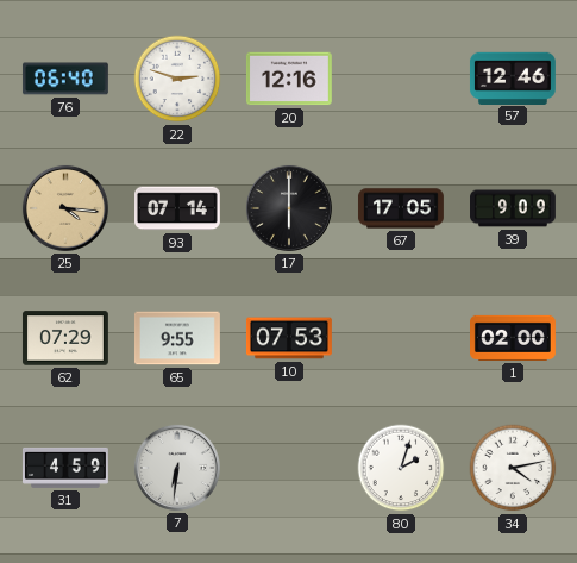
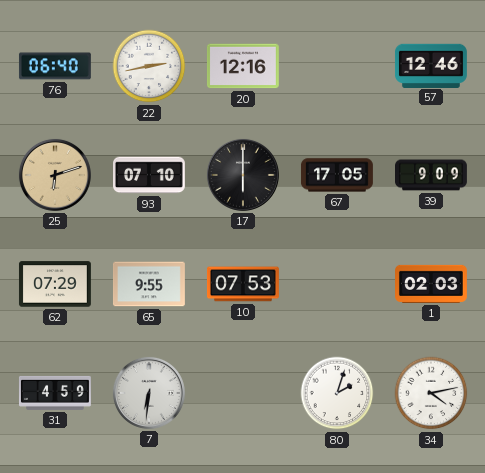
22: 2:48 -> 2:43
25: 4:16 -> 6:12
93: 07:14 -> 07:10
1: 02:00 -> 02:03
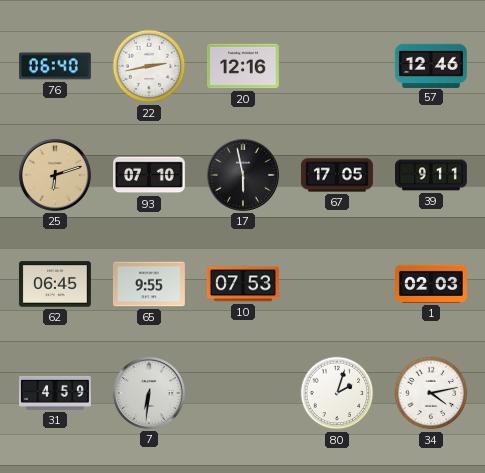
17: 6:00 -> 5:58
39: 9:09 -> 9:11
62: 07:29 -> 06:45
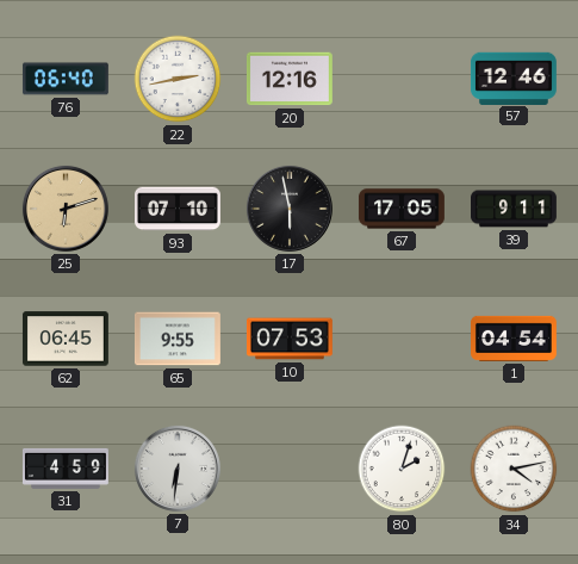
1: 02:03 -> 04:54
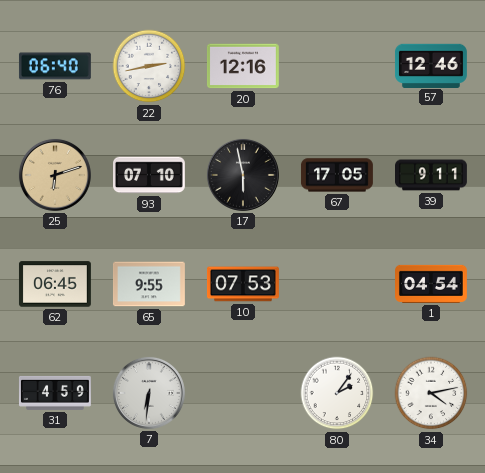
80: 2:03 -> 2:06
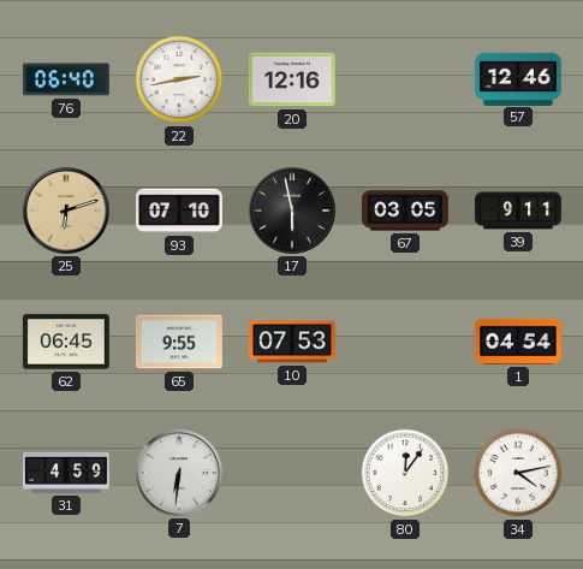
67: 17:05 -> 03:05
80: 2:06 -> 12:06
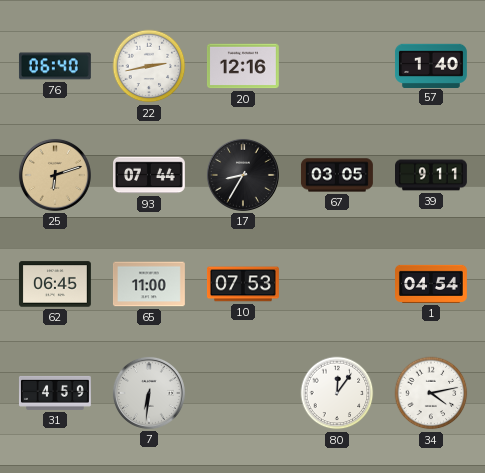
57: 12:46 -> 1:40
93: 07:10 -> 07:44
17: 5:58 -> 8:35
65: 9:55 -> 11:00
